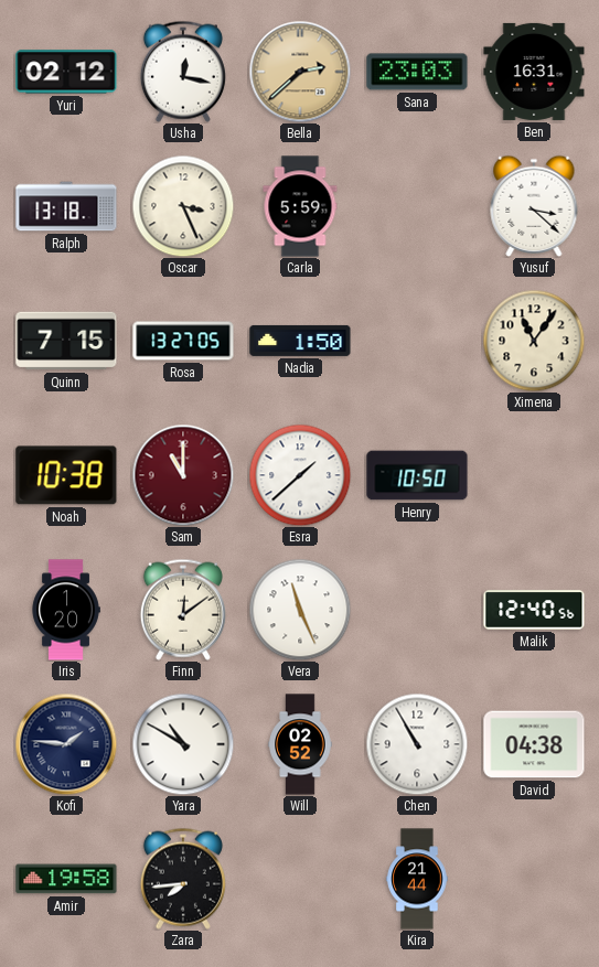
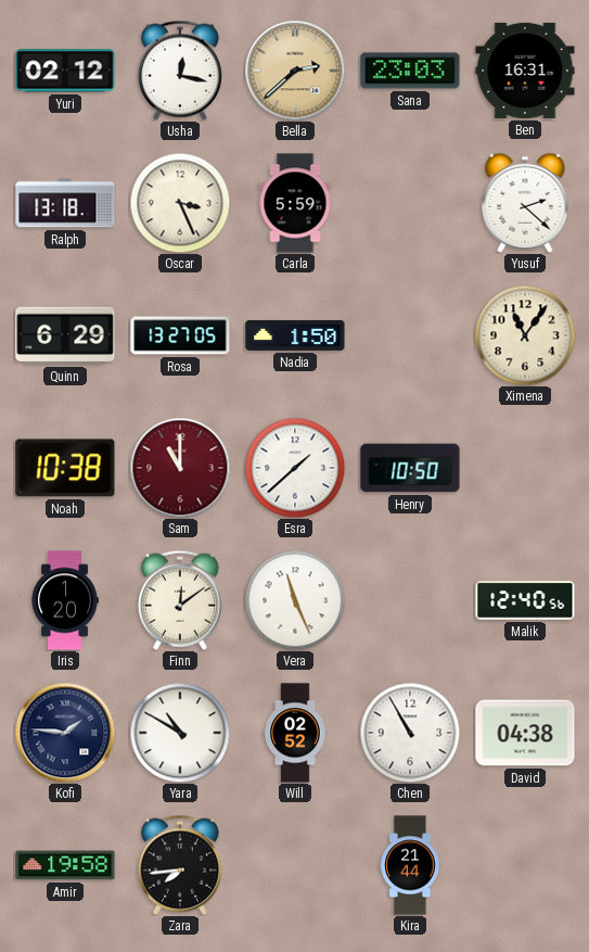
Yusuf: 3:22 -> 2:22
Quinn: 7:15 -> 6:29
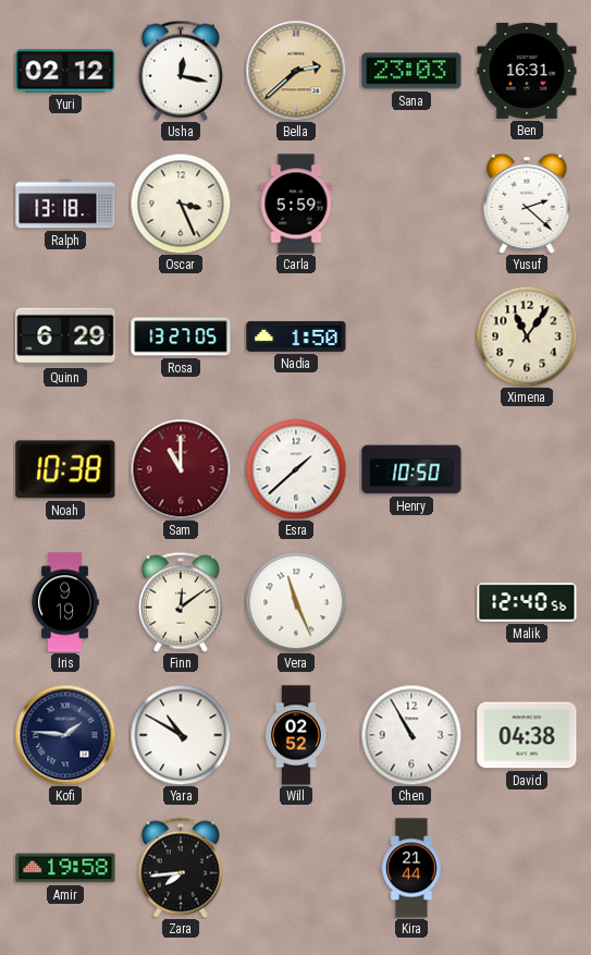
Iris: 1:20 -> 9:19
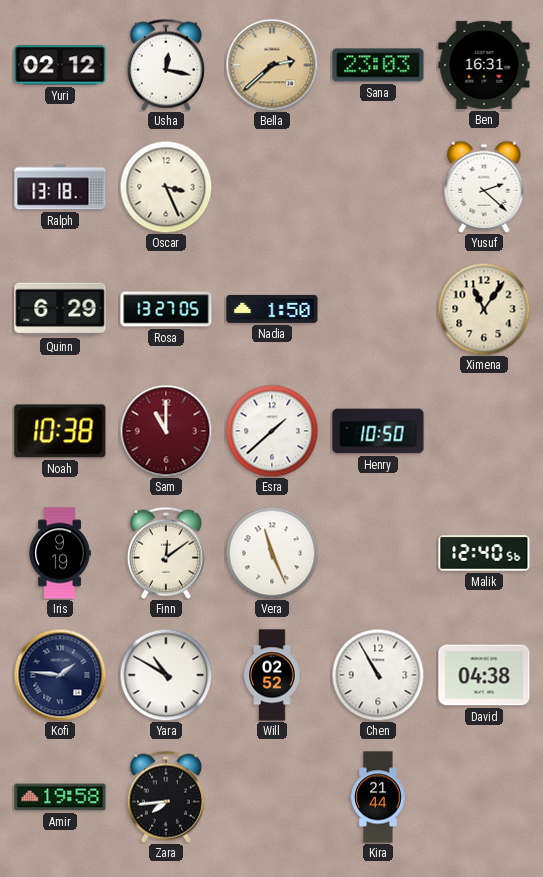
Carla: 5:59 -> none
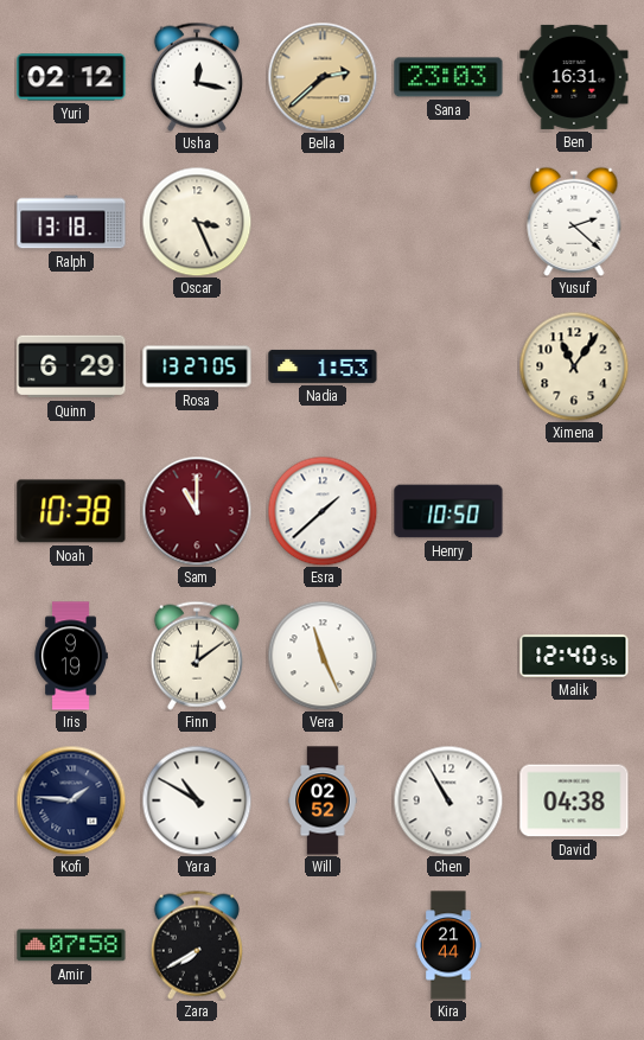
Nadia: 1:50 -> 1:53
Amir: 19:58 -> 07:58
Zara: 7:44 -> 7:40
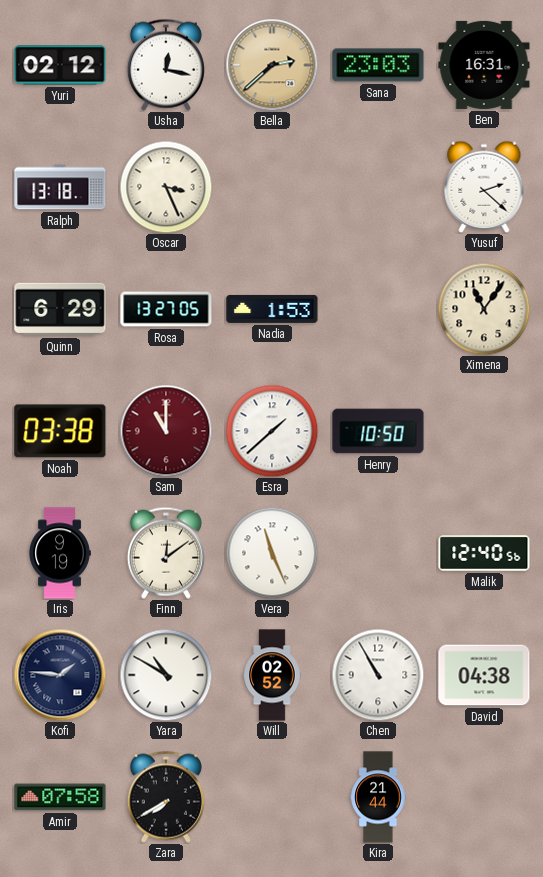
Noah: 10:38 -> 03:38
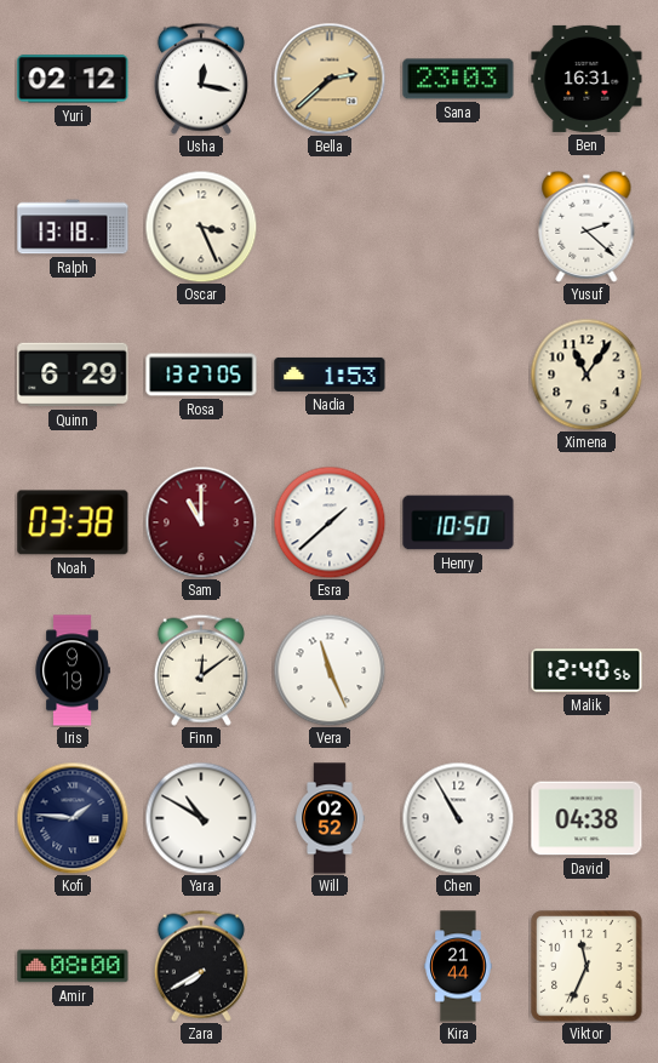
Amir: 07:58 -> 08:00
Viktor: none -> 11:34
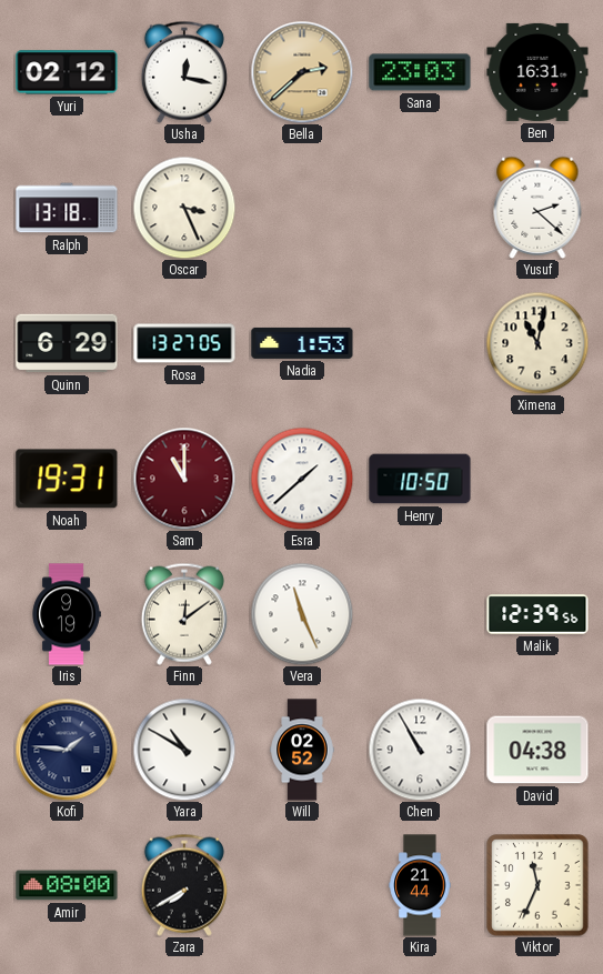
Ximena: 11:06 -> 11:02
Noah: 03:38 -> 19:31
Malik: 12:40 -> 12:39
